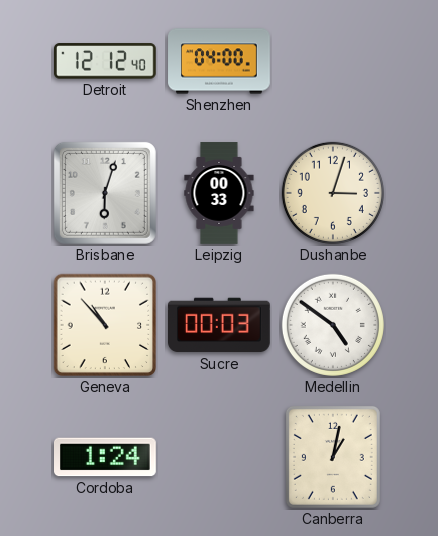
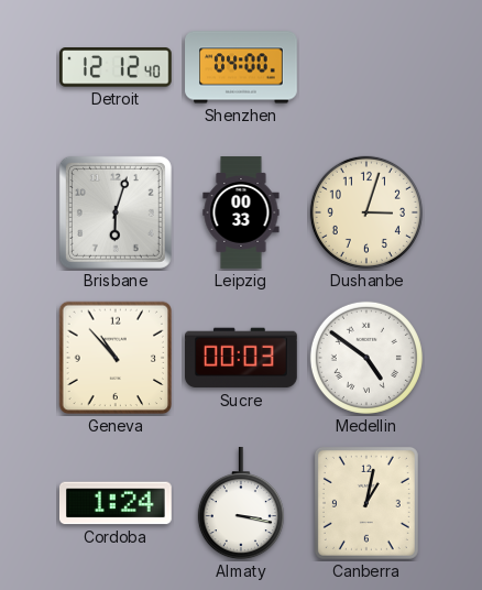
Almaty: none -> 3:17
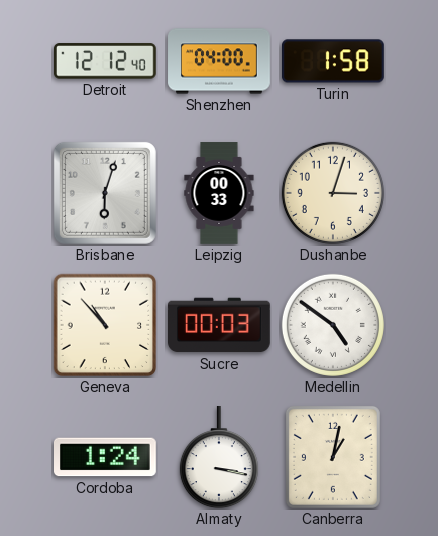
Turin: none -> 1:58
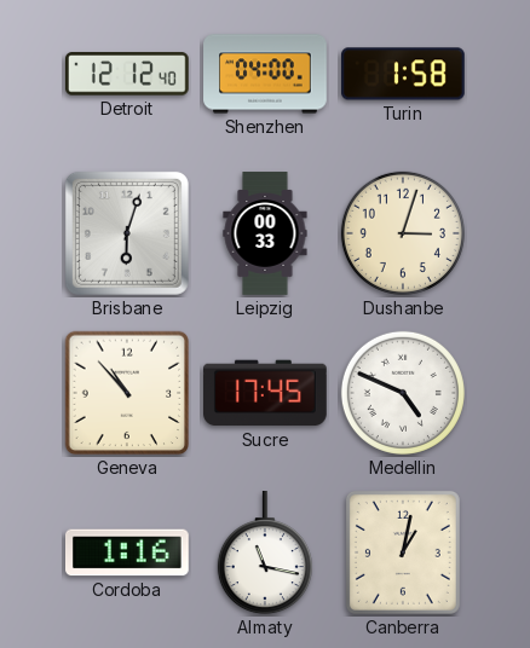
Sucre: 00:03 -> 17:45
Medellin: 4:51 -> 4:49
Cordoba: 1:24 -> 1:16
Almaty: 3:17 -> 11:17
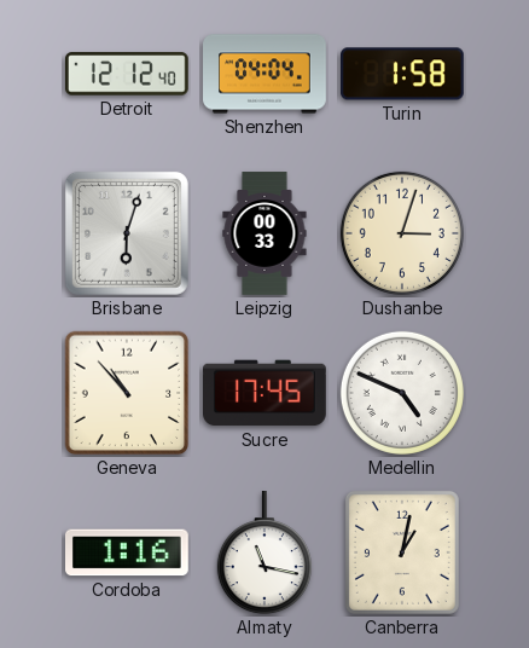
Shenzhen: 04:00 -> 04:04
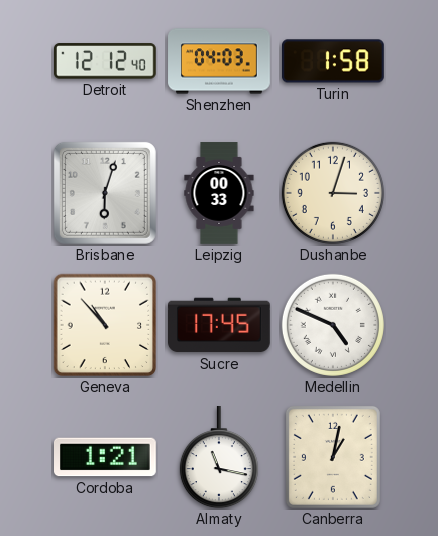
Shenzhen: 04:04 -> 04:03
Cordoba: 1:16 -> 1:21
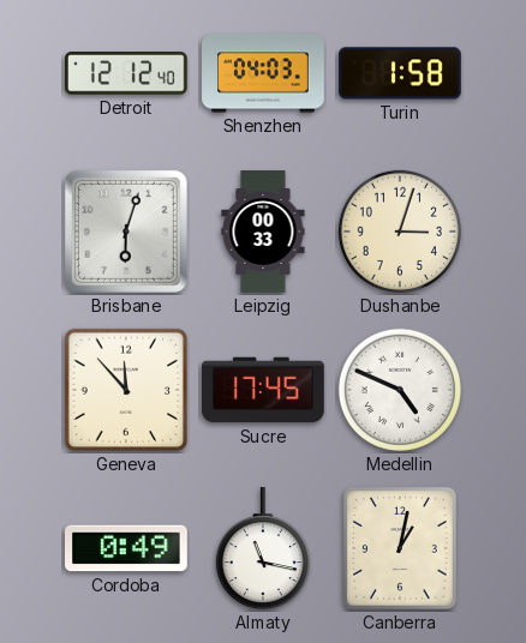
Geneva: 10:53 -> 11:53
Cordoba: 1:21 -> 0:49
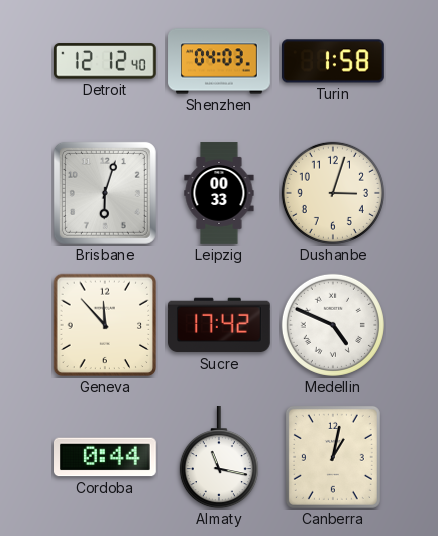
Sucre: 17:45 -> 17:42
Cordoba: 0:49 -> 0:44
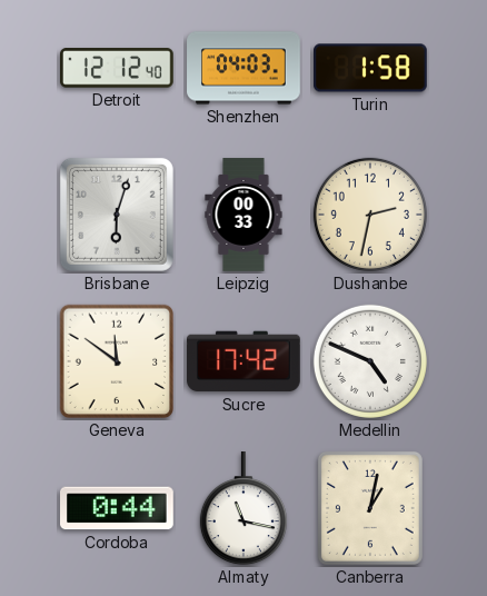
Dushanbe: 3:03 -> 2:32
Geneva: 11:53 -> 11:51
